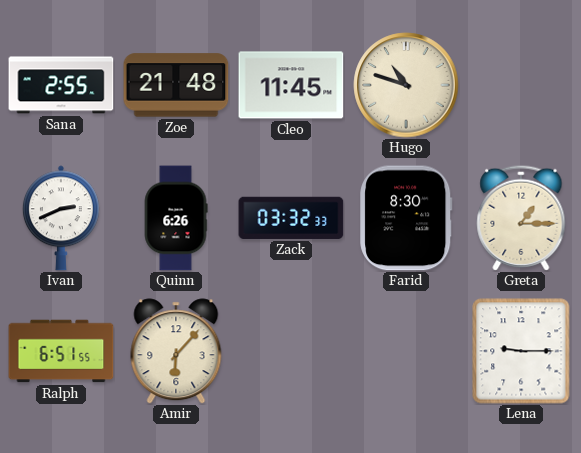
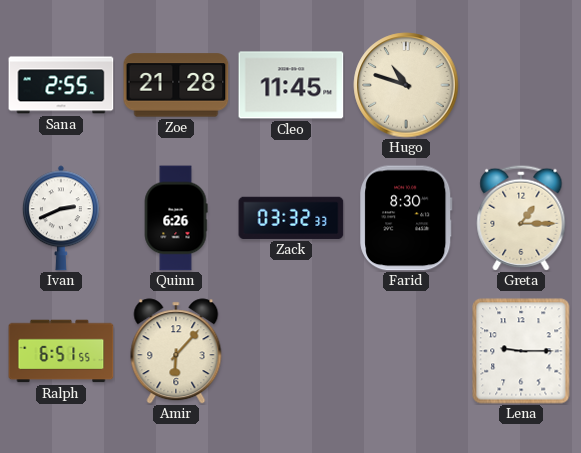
Zoe: 21:48 -> 21:28
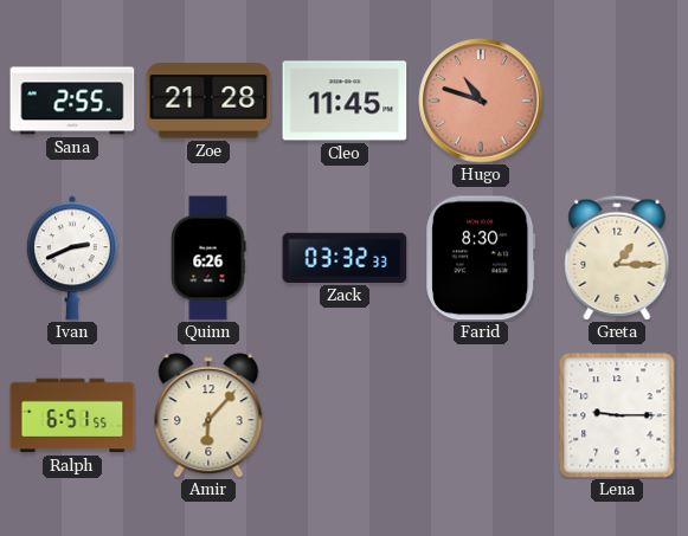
Hugo dial: cream -> salmon
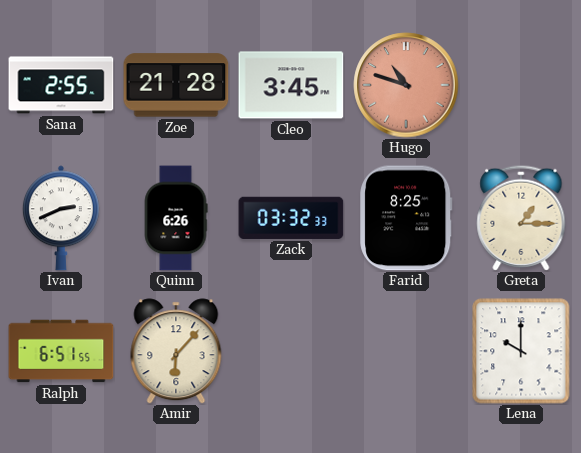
Cleo: 11:45 -> 3:45
Farid: 8:30 -> 8:25
Lena: 9:15 -> 10:00
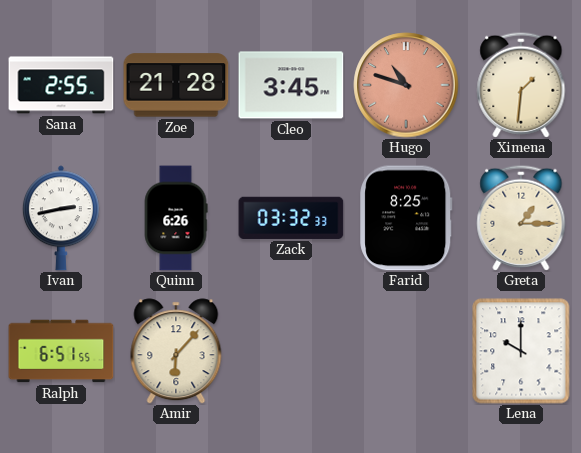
Ximena: none -> 1:31
Ivan: 2:41 -> 2:43
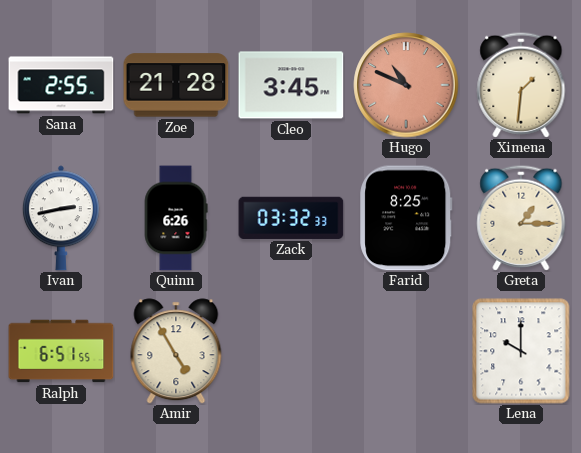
Hugo: 10:48 -> 10:49
Amir: 6:07 -> 4:55
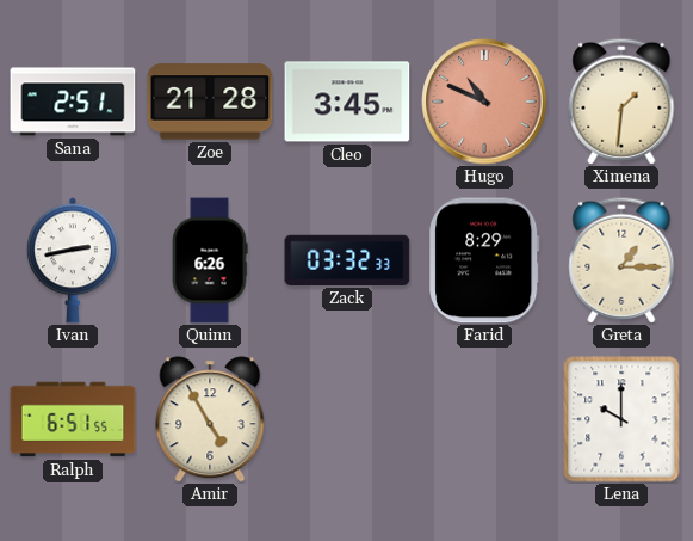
Sana: 2:55 -> 2:51
Farid: 8:25 -> 8:29
